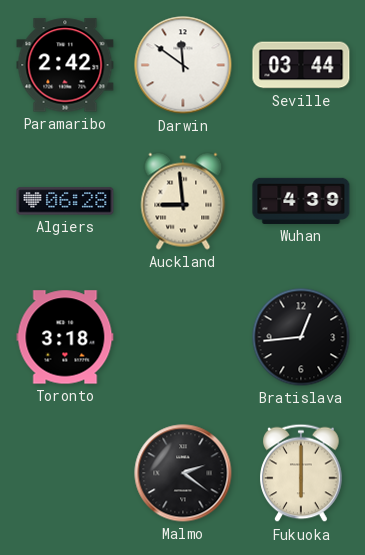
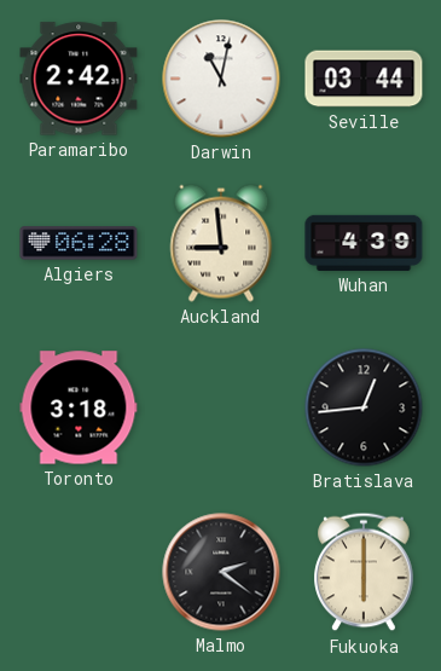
Darwin: 11:51 -> 11:02
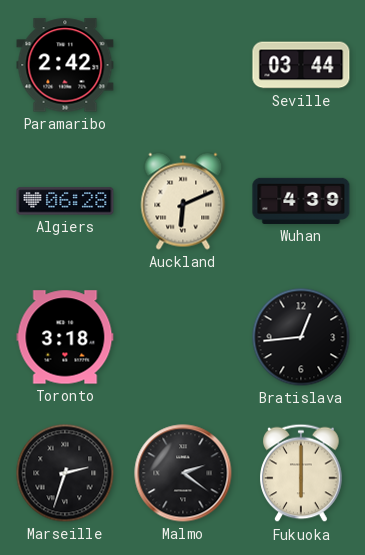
Darwin: 11:02 -> none
Auckland: 8:59 -> 6:11
Marseille: none -> 2:33
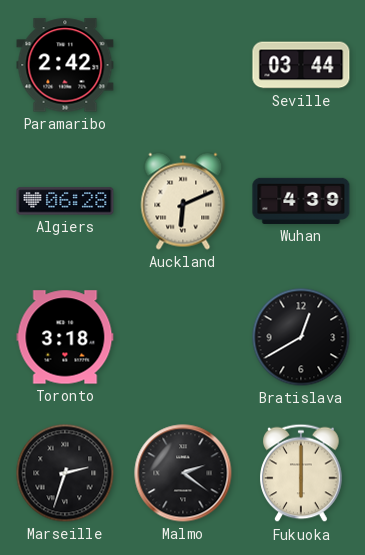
Bratislava: 12:44 -> 12:40
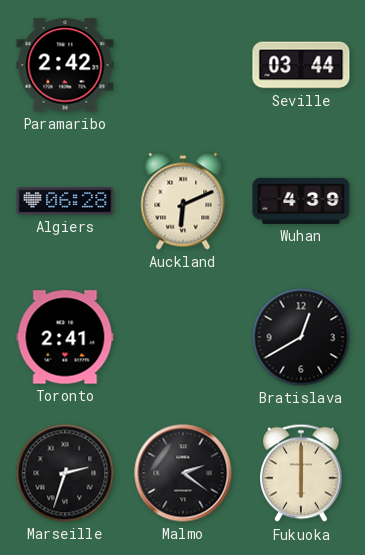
Toronto: 3:18 -> 2:41
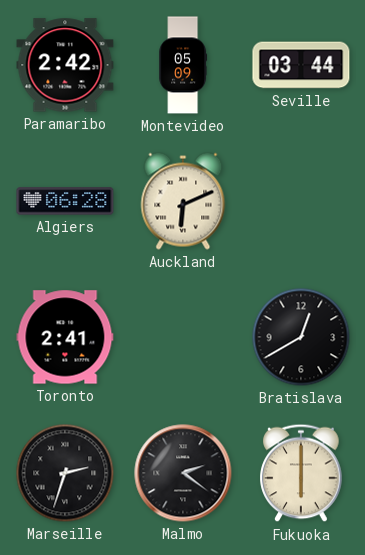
Montevideo: none -> 05:09
Wuhan: 4:39 -> none
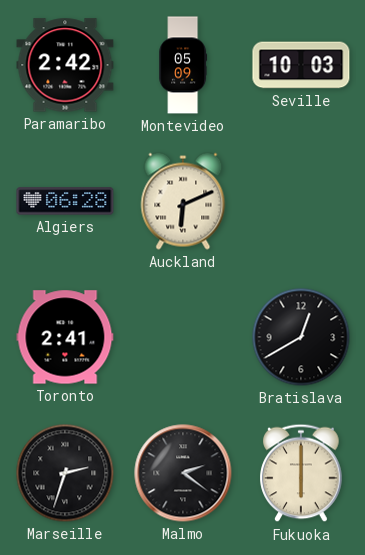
Seville: 03:44 -> 10:03
